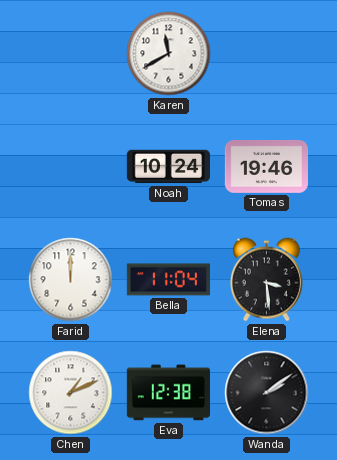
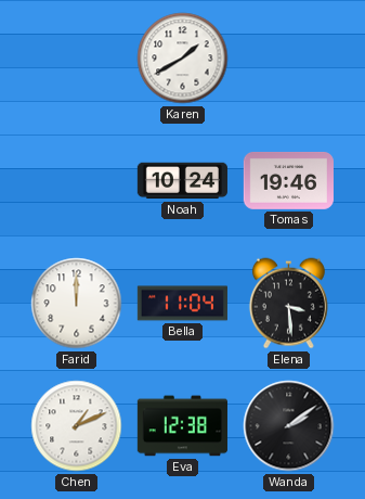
Karen: 11:40 -> 1:40
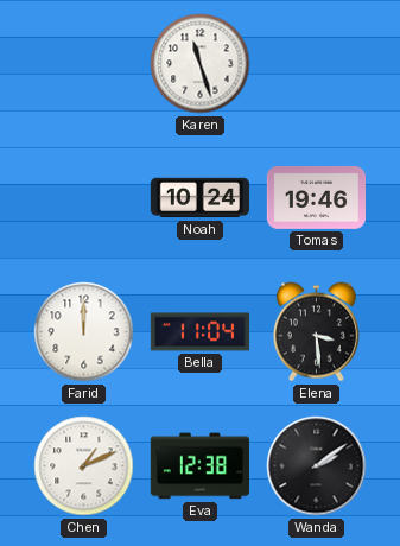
Karen: 1:40 -> 11:27
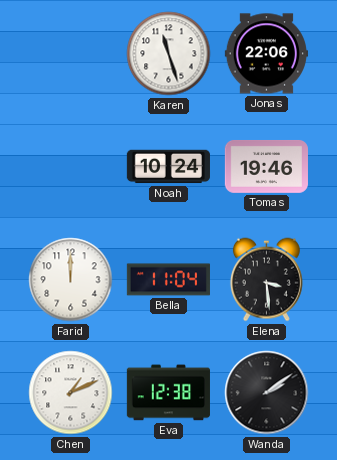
Jonas: none -> 22:06
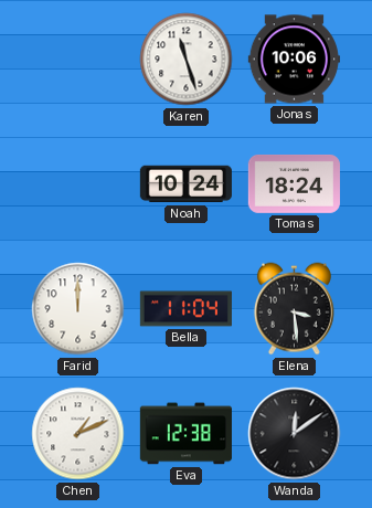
Jonas: 22:06 -> 10:06
Tomas: 19:46 -> 18:24
Wanda: 2:09 -> 12:09
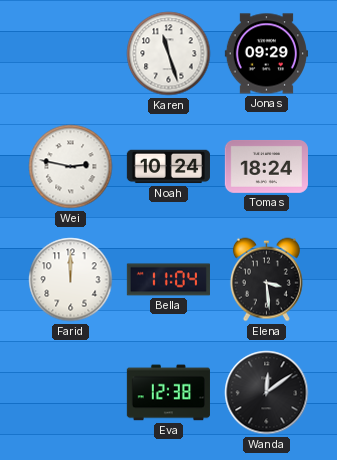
Jonas: 10:06 -> 09:29
Wei: none -> 2:47
Chen: 1:11 -> none
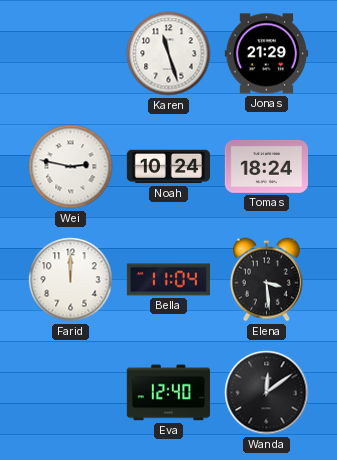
Jonas: 09:29 -> 21:29
Eva: 12:38 -> 12:40
